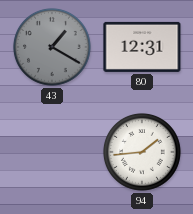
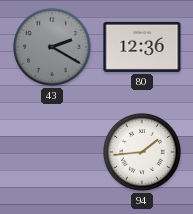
43: 1:20 -> 2:20
80: 12:31 -> 12:36
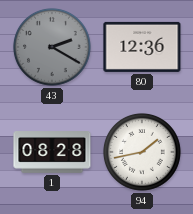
1: none -> 08:28
94: 1:44 -> 1:43
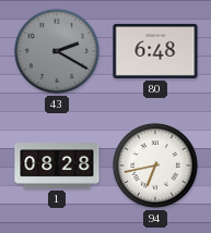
80: 12:36 -> 6:48
94: 1:43 -> 6:43
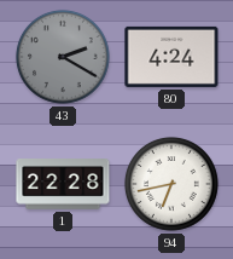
80: 6:48 -> 4:24
1: 08:28 -> 22:28
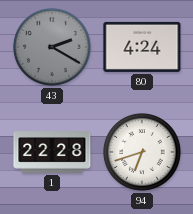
94: 6:43 -> 6:42
